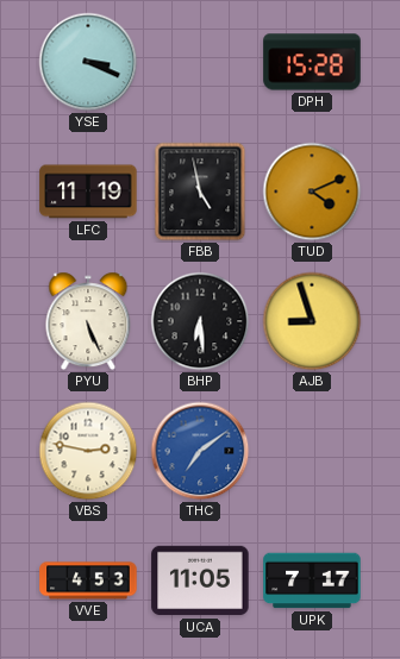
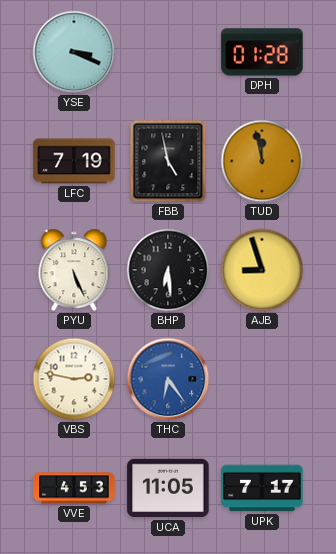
DPH: 15:28 -> 01:28
LFC: 11:19 -> 7:19
TUD: 4:11 -> 11:58
THC: 7:09 -> 6:24
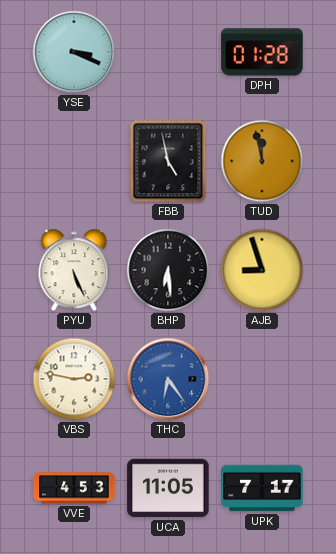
LFC: 7:19 -> none
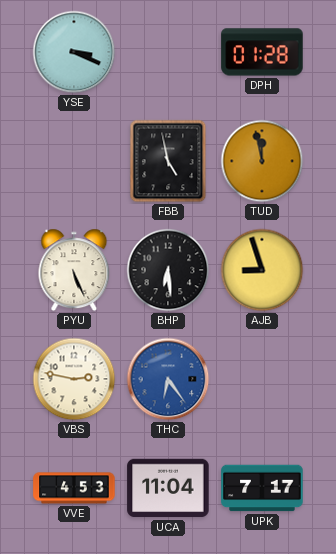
UCA: 11:05 -> 11:04
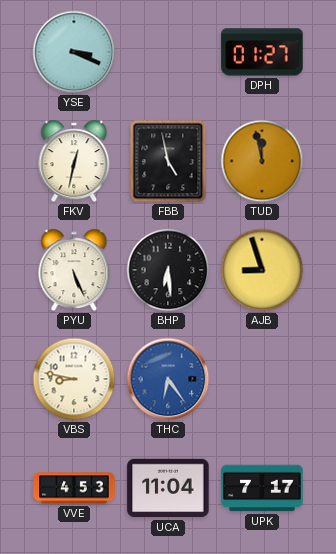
DPH: 01:28 -> 01:27
FKV: none -> 12:32
VBS: 2:47 -> 8:47
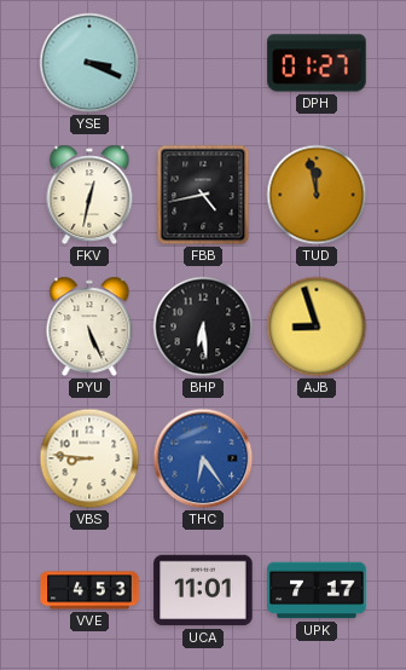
FBB: 4:58 -> 4:43
VBS: 8:47 -> 8:46
UCA: 11:04 -> 11:01
